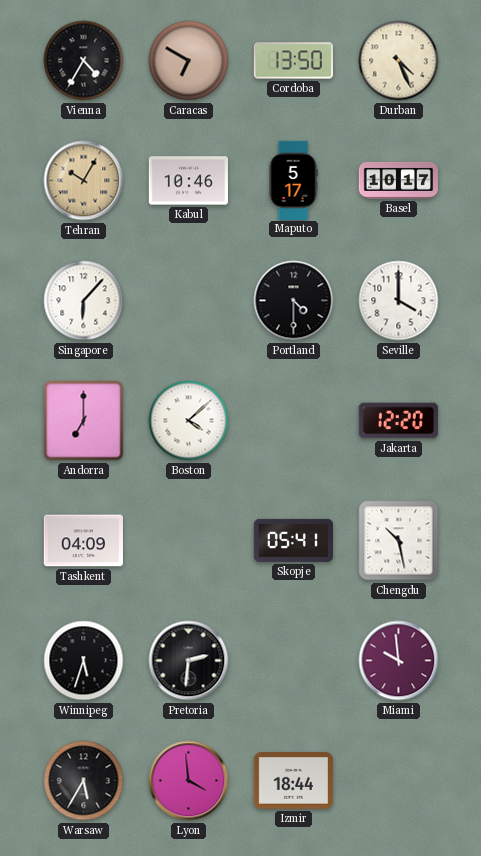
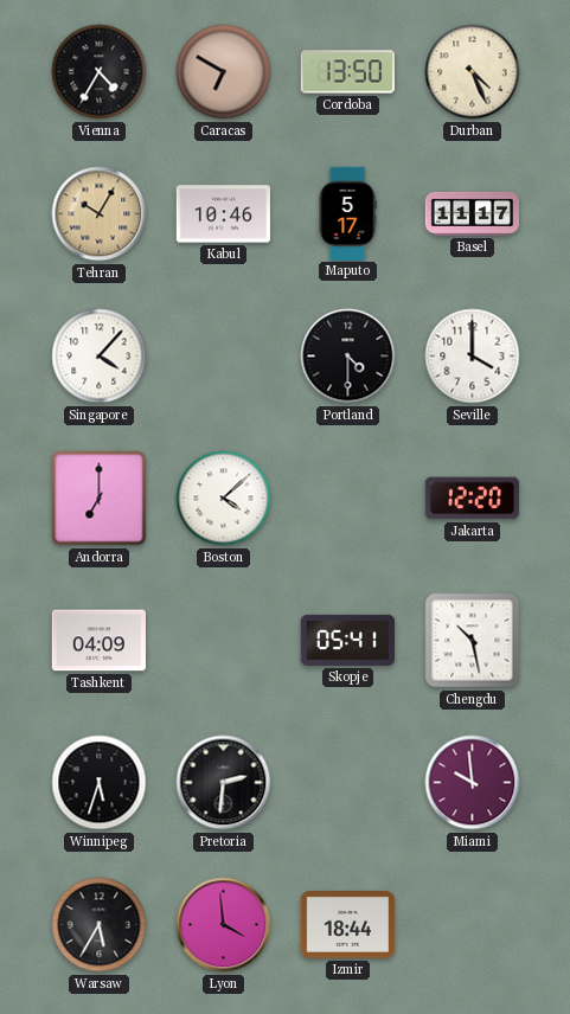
Basel: 10:17 -> 11:17
Singapore: 6:07 -> 4:07
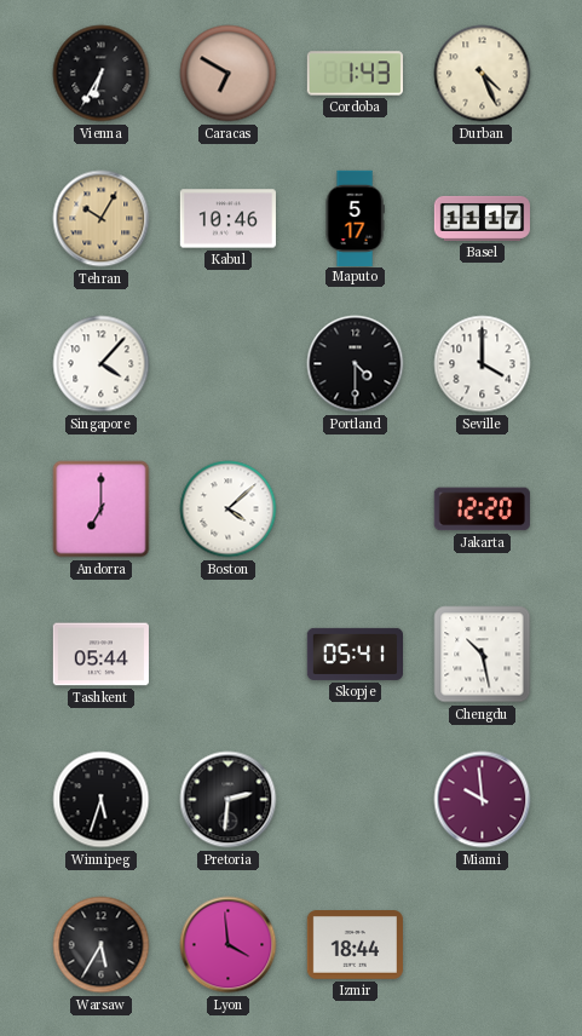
Vienna: 4:35 -> 6:35
Cordoba: 13:50 -> 1:43
Tashkent: 04:09 -> 05:44
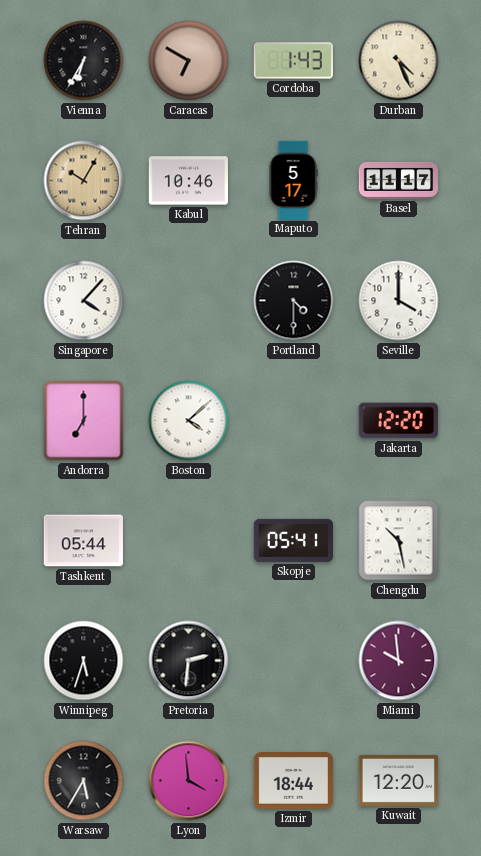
Kuwait: none -> 12:20
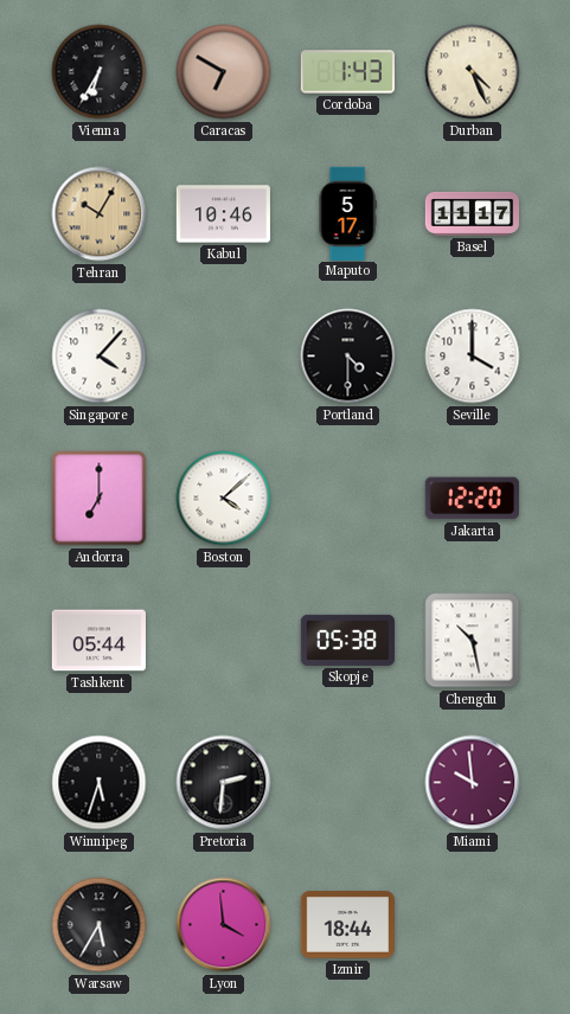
Skopje: 05:41 -> 05:38
Kuwait: 12:20 -> none
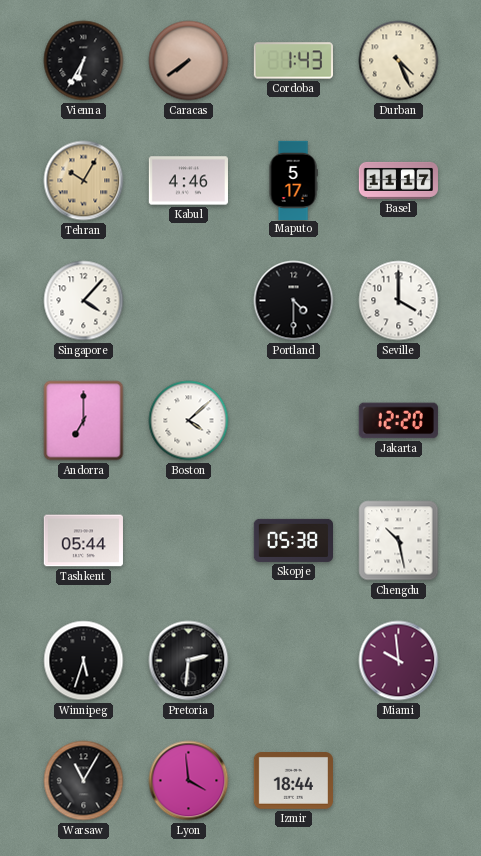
Caracas: 6:50 -> 7:39
Kabul: 10:46 -> 4:46
Warsaw: 5:35 -> 11:05
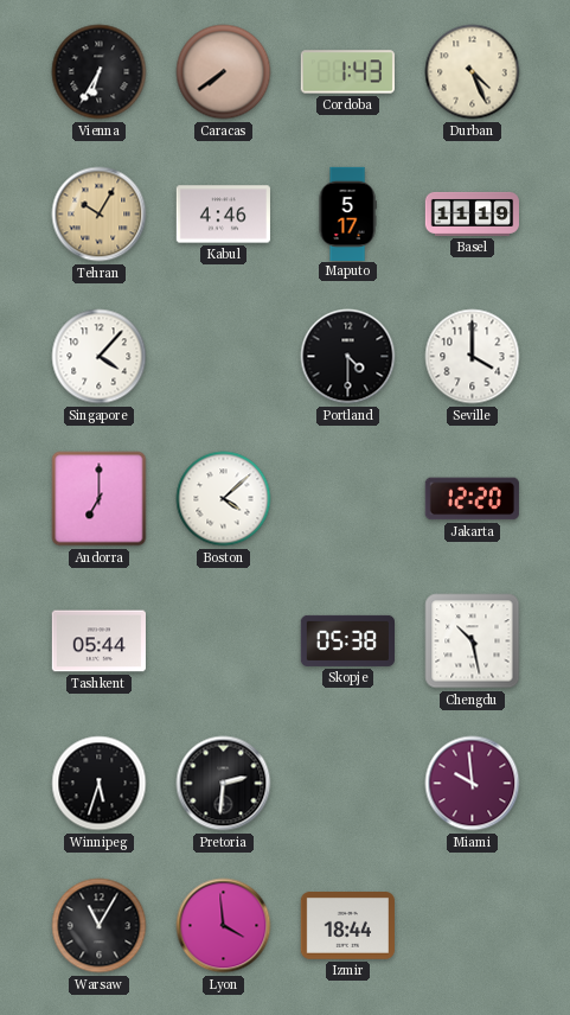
Basel: 11:17 -> 11:19
